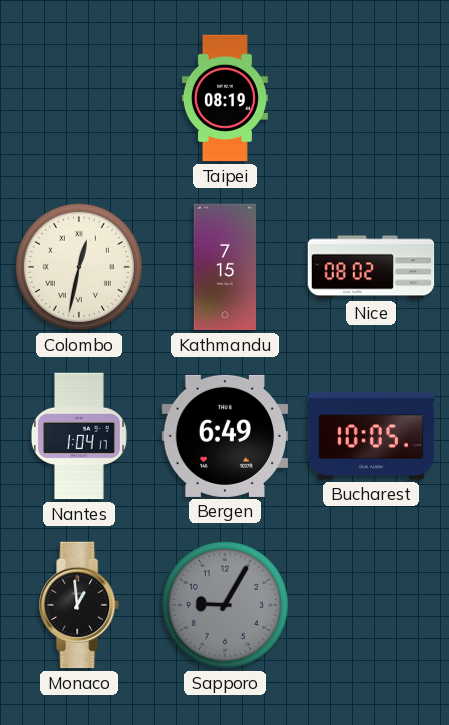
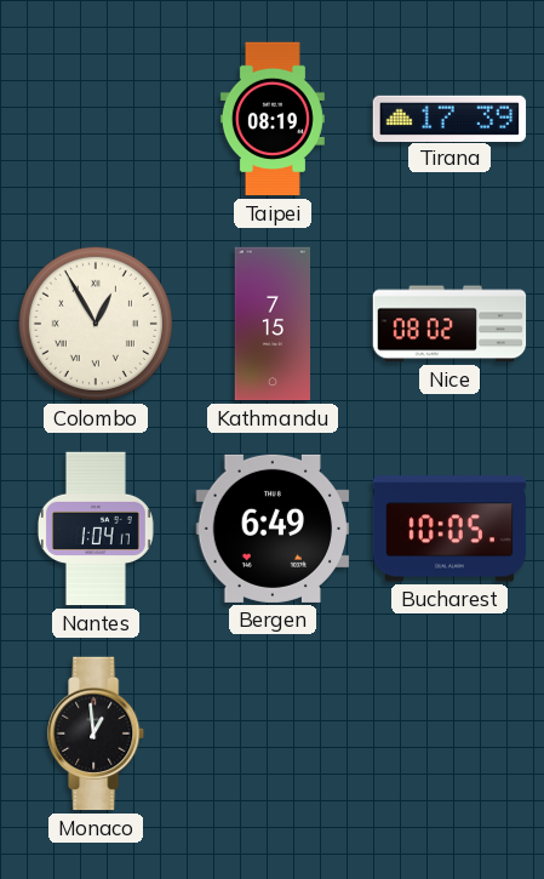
Tirana: none -> 17:39
Colombo: 12:32 -> 12:55
Sapporo: 9:05 -> none
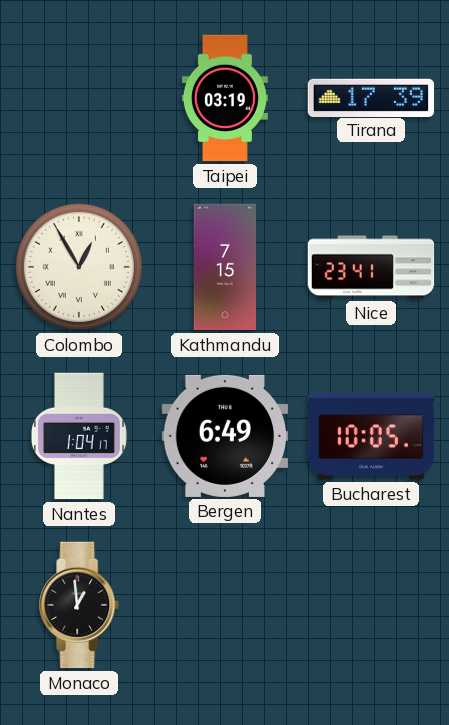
Taipei: 08:19 -> 03:19
Nice: 08:02 -> 23:41
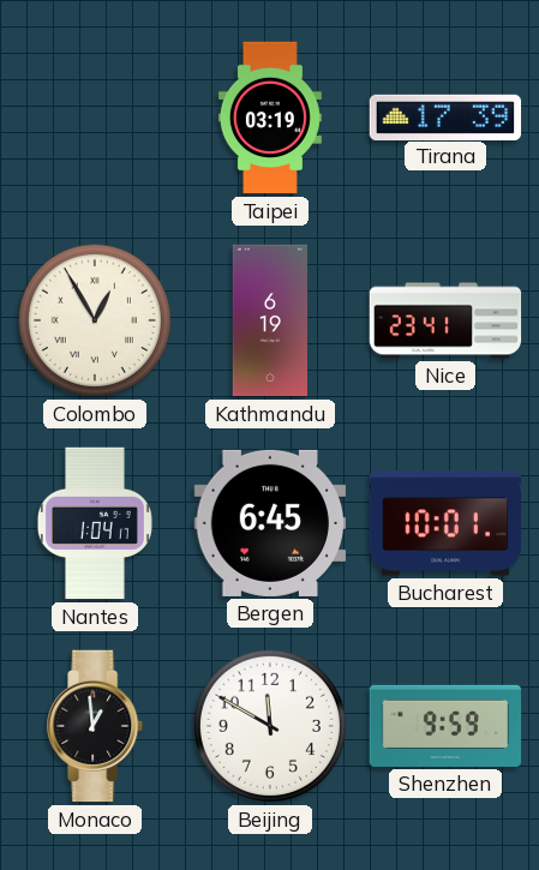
Kathmandu: 7:15 -> 6:19
Bergen: 6:49 -> 6:45
Bucharest: 10:05 -> 10:01
Beijing: none -> 11:50
Shenzhen: none -> 9:59
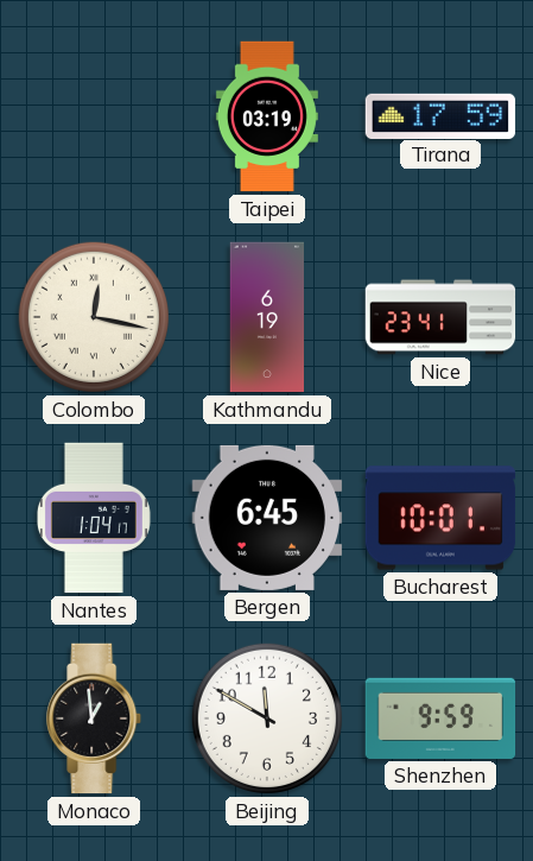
Tirana: 17:39 -> 17:59
Colombo: 12:55 -> 12:17
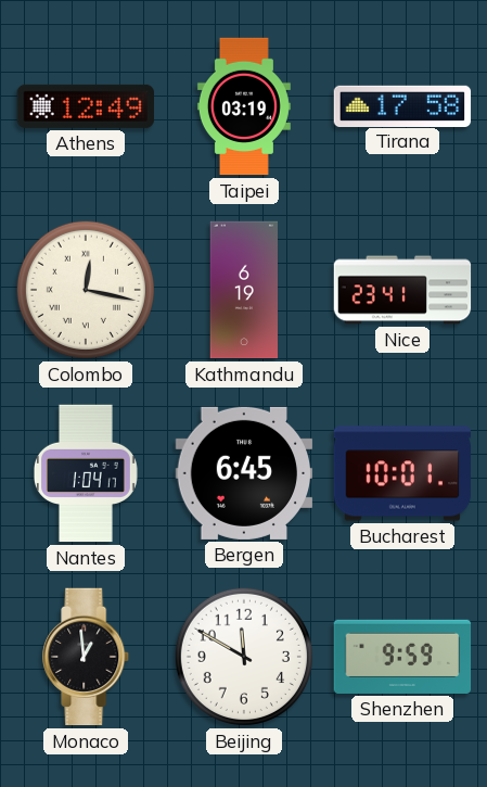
Athens: none -> 12:49
Tirana: 17:59 -> 17:58
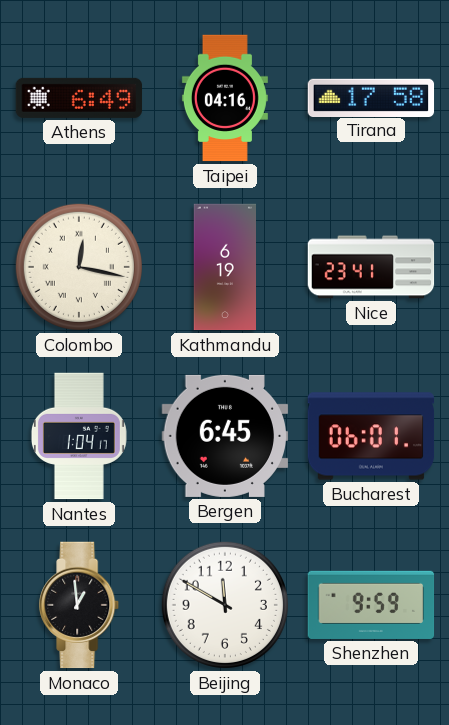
Athens: 12:49 -> 6:49
Taipei: 03:19 -> 04:16
Bucharest: 10:01 -> 06:01
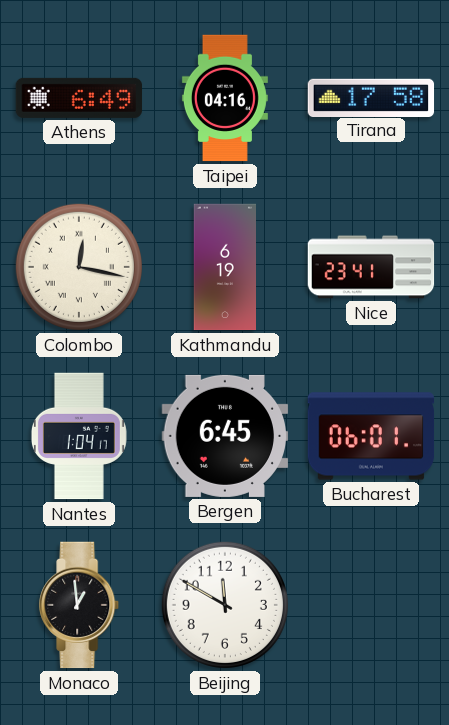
Shenzhen: 9:59 -> none
